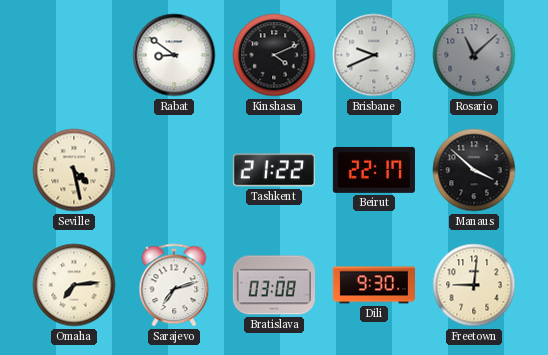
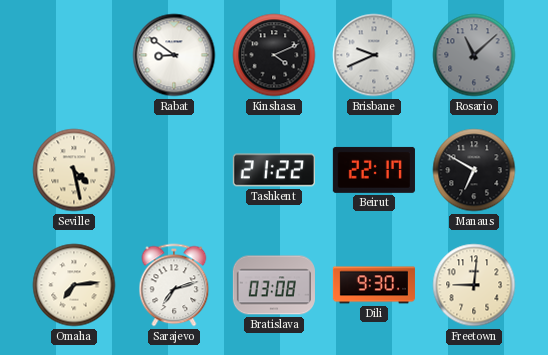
Manaus: 3:52 -> 6:50
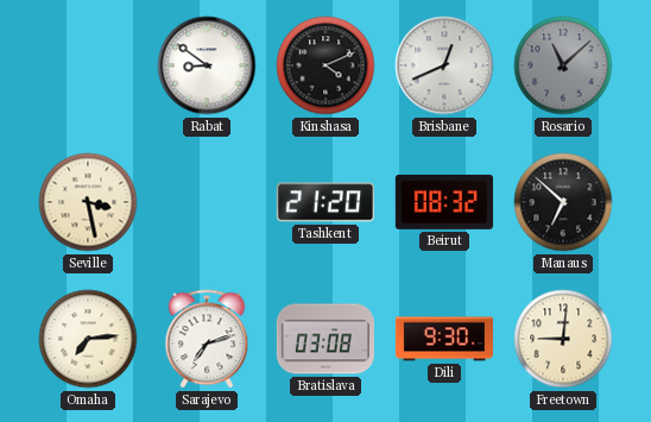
Brisbane: 9:41 -> 12:41
Seville: 4:28 -> 3:28
Tashkent: 21:22 -> 21:20
Beirut: 22:17 -> 08:32
Manaus: 6:50 -> 6:52
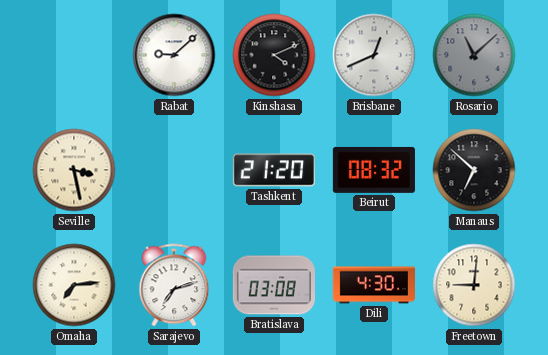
Rabat: 8:51 -> 9:08
Dili: 9:30 -> 4:30
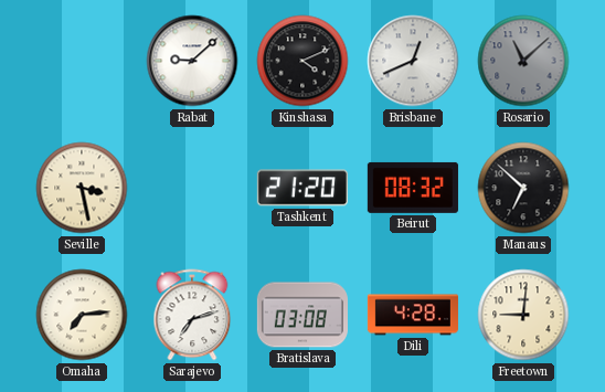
Dili: 4:30 -> 4:28
